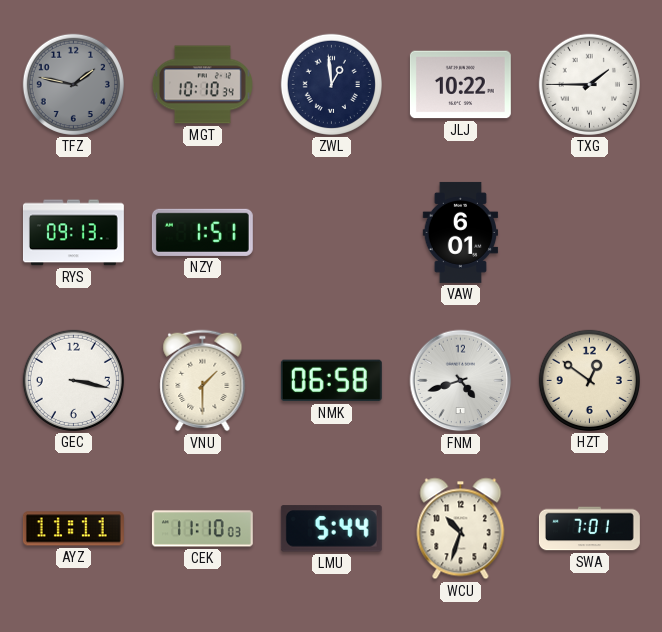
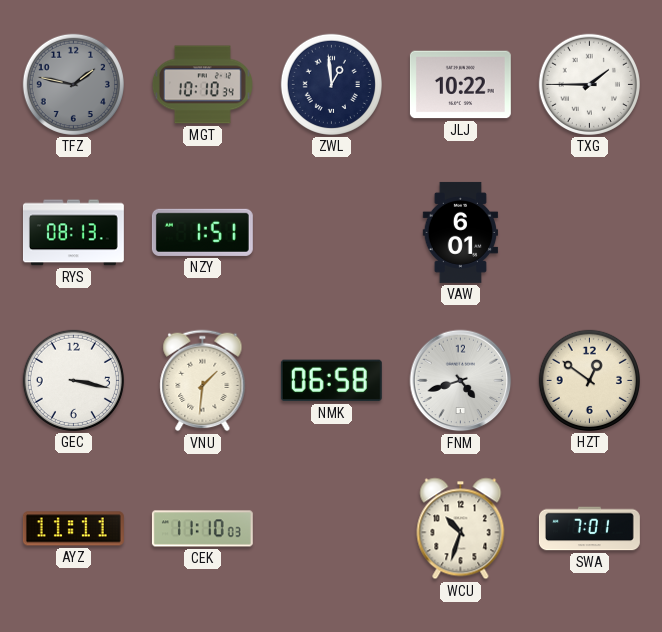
RYS: 09:13 -> 08:13
VNU: 1:30 -> 1:31
LMU: 5:44 -> none
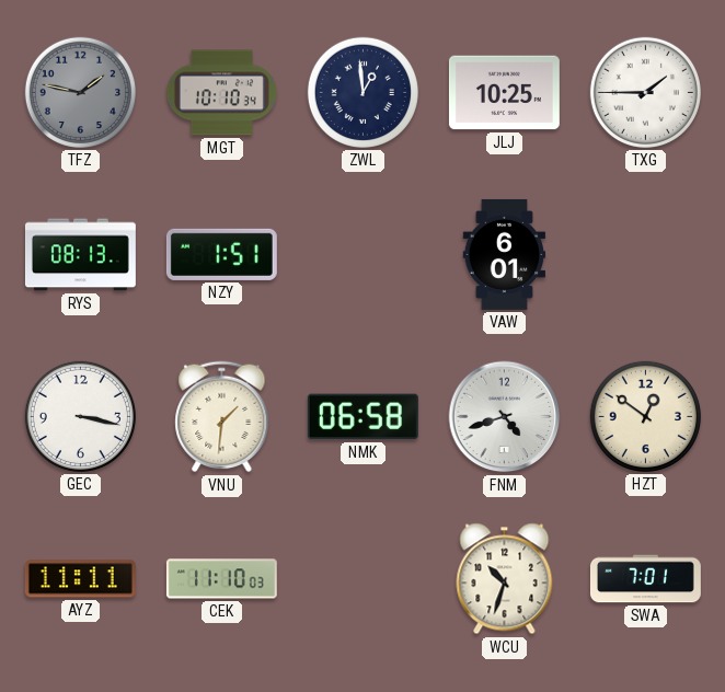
JLJ: 10:22 -> 10:25
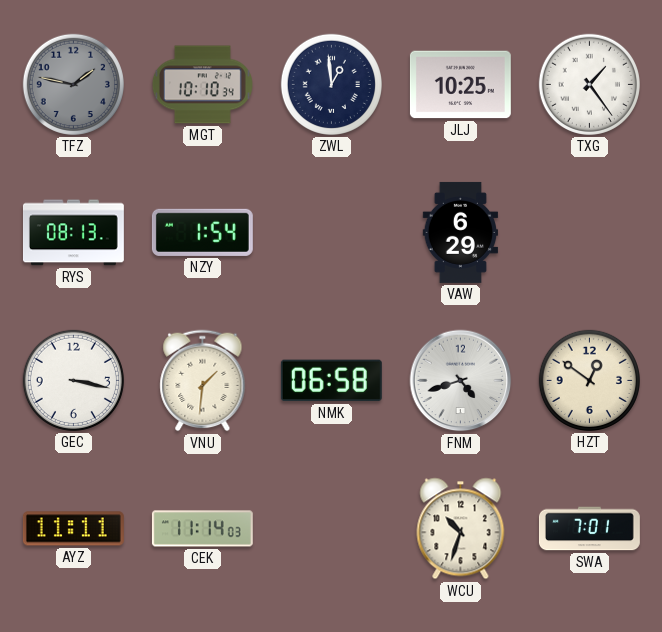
TXG: 1:45 -> 1:24
NZY: 1:51 -> 1:54
VAW: 6:01 -> 6:29
CEK: 11:10 -> 11:14
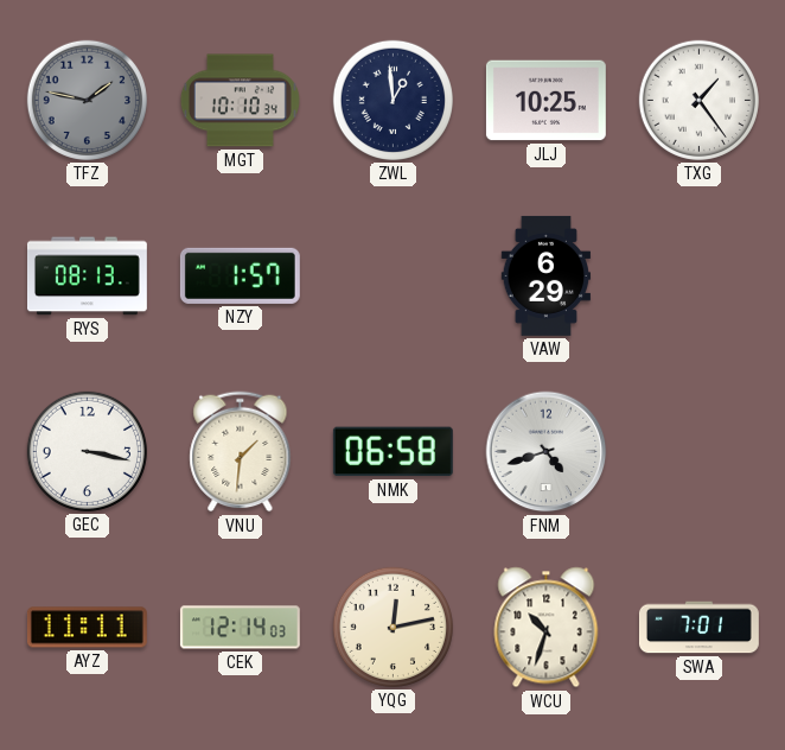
NZY: 1:54 -> 1:57
HZT: 12:51 -> none
CEK: 11:14 -> 12:14
YQG: none -> 12:13
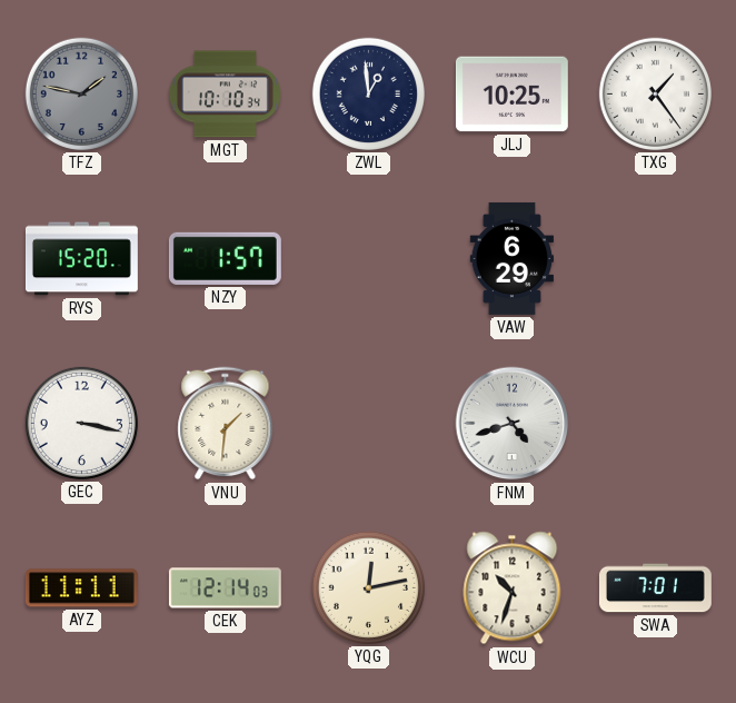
RYS: 08:13 -> 15:20
NMK: 06:58 -> none
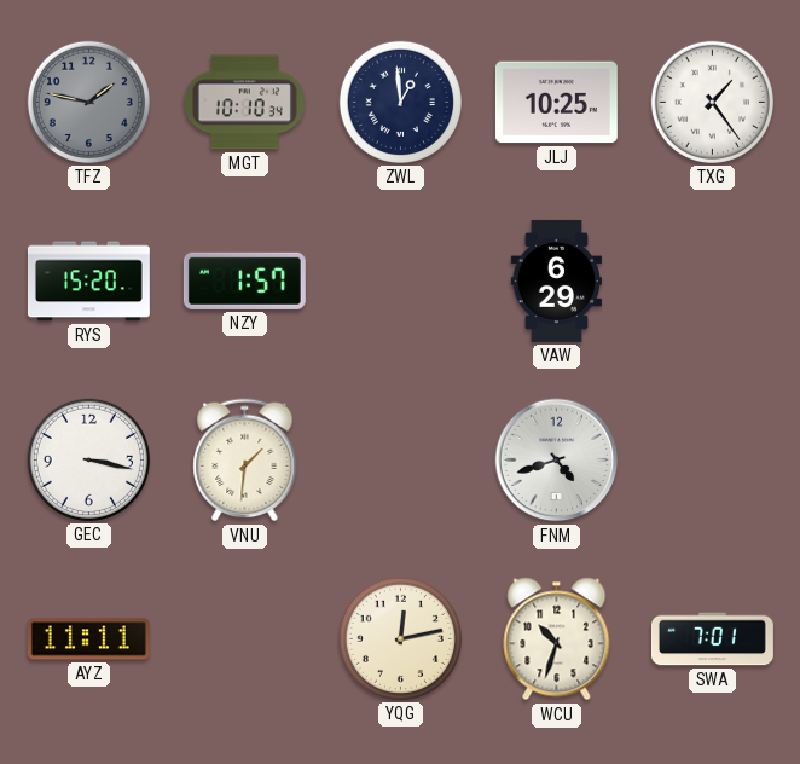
CEK: 12:14 -> none
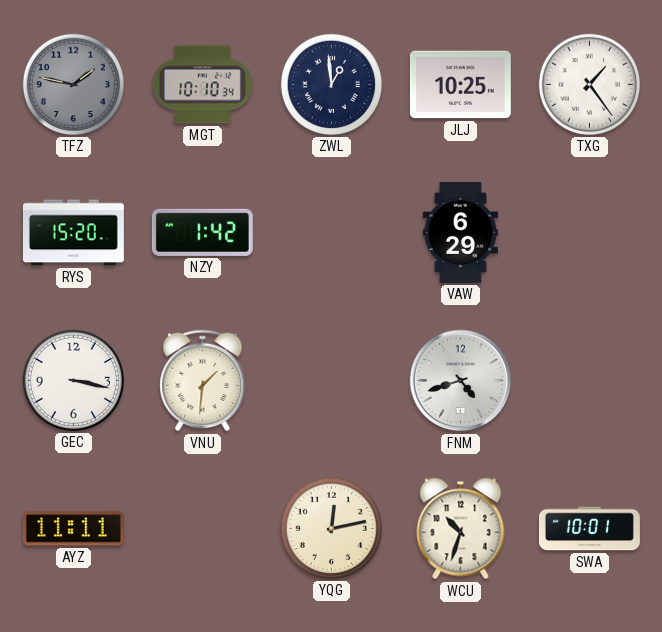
NZY: 1:57 -> 1:42
SWA: 7:01 -> 10:01
